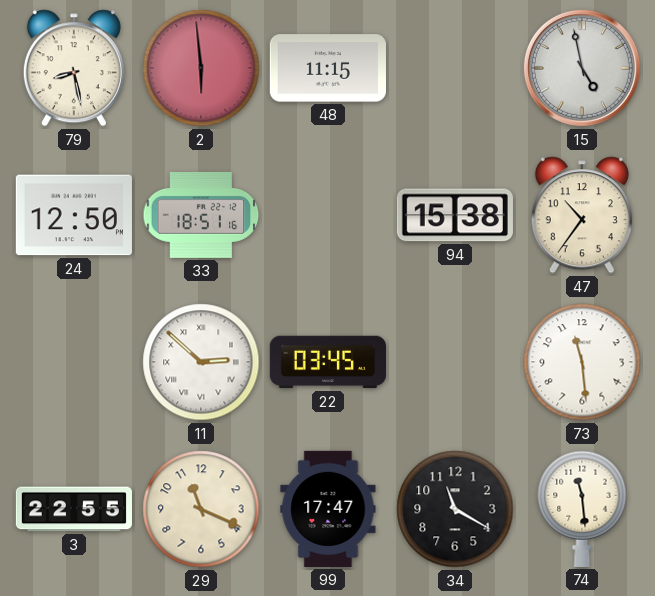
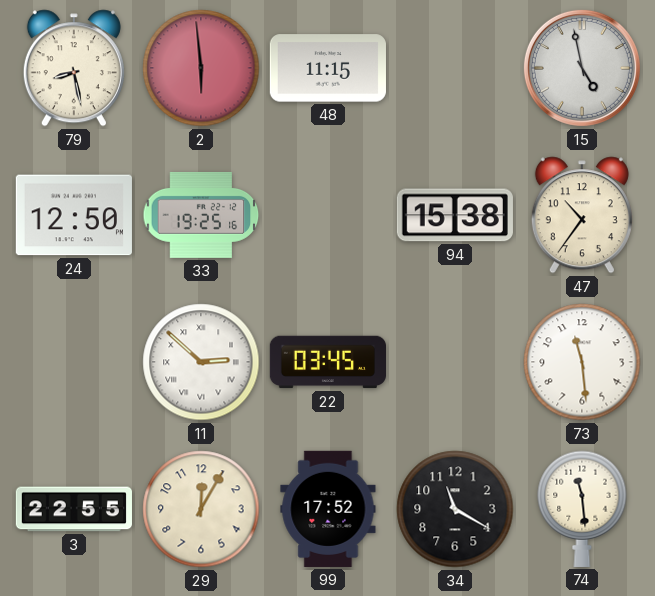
33: 18:51 -> 19:25
29: 11:19 -> 12:05
99: 17:47 -> 17:52
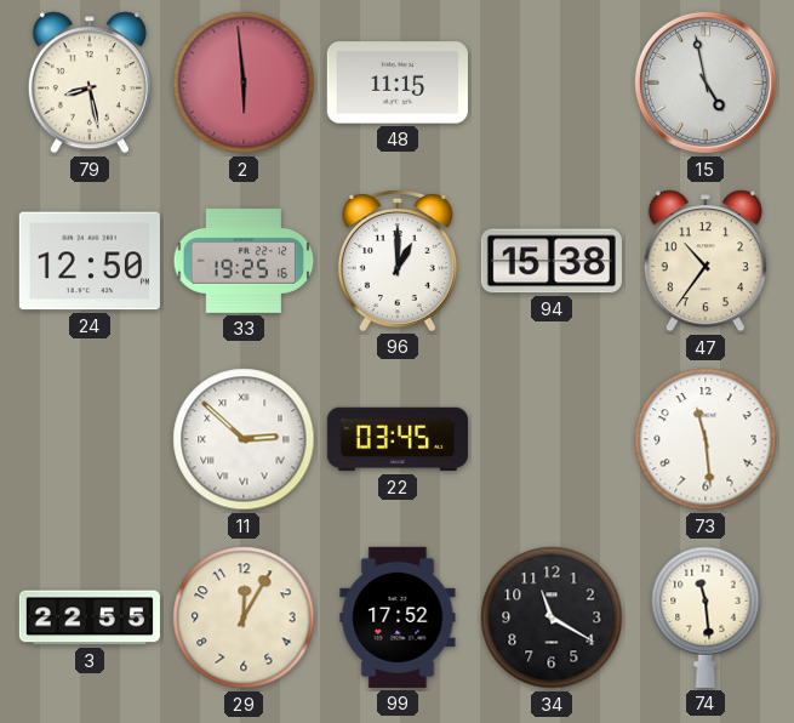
96: none -> 1:00
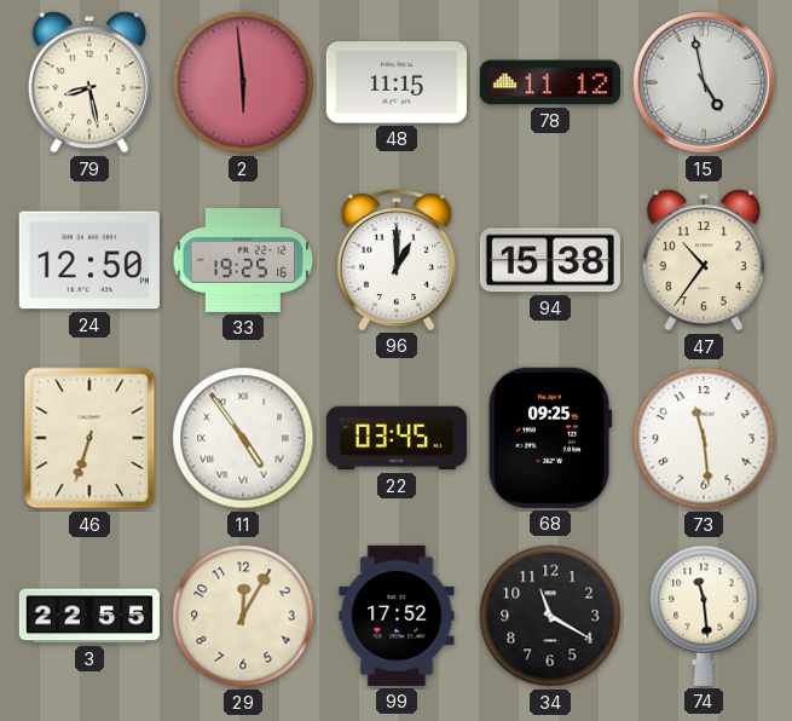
78: none -> 11:12
46: none -> 6:33
11: 2:52 -> 4:54
68: none -> 09:25
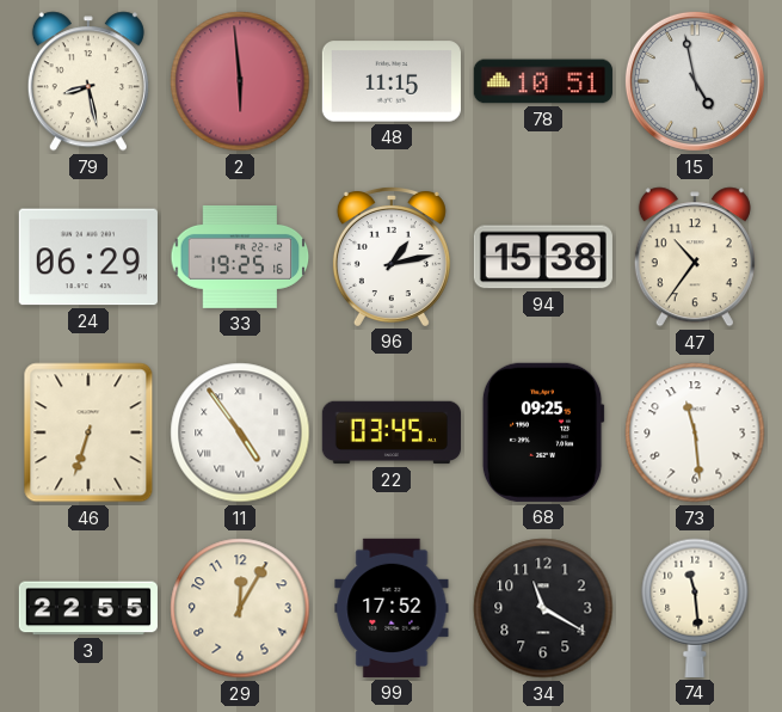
78: 11:12 -> 10:51
24: 12:50 -> 06:29
96: 1:00 -> 1:13
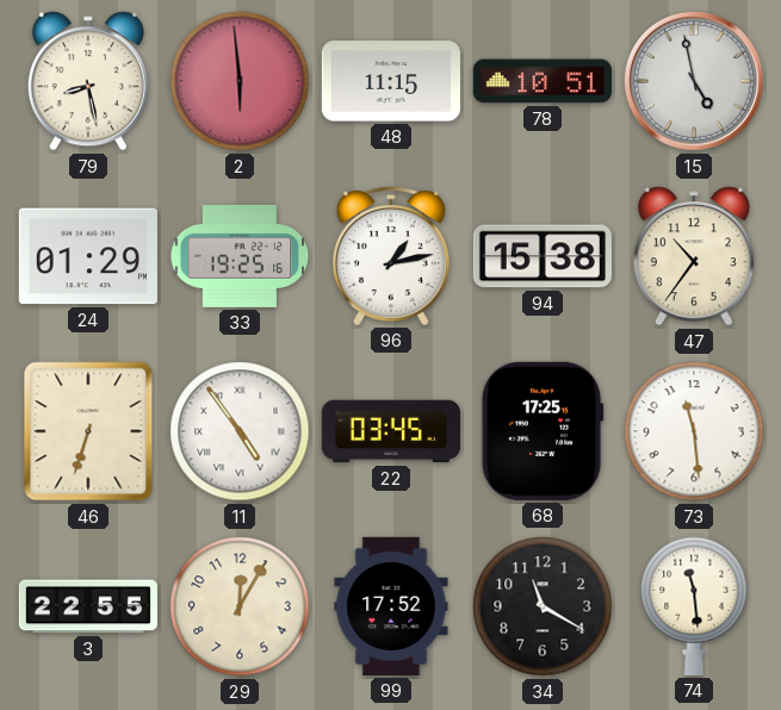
24: 06:29 -> 01:29
68: 09:25 -> 17:25
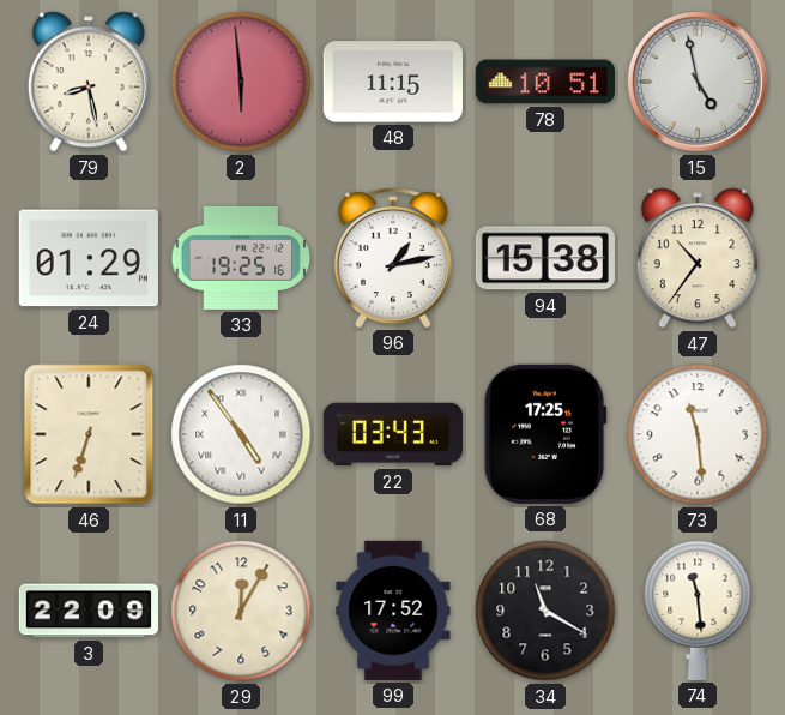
22: 03:45 -> 03:43
3: 22:55 -> 22:09
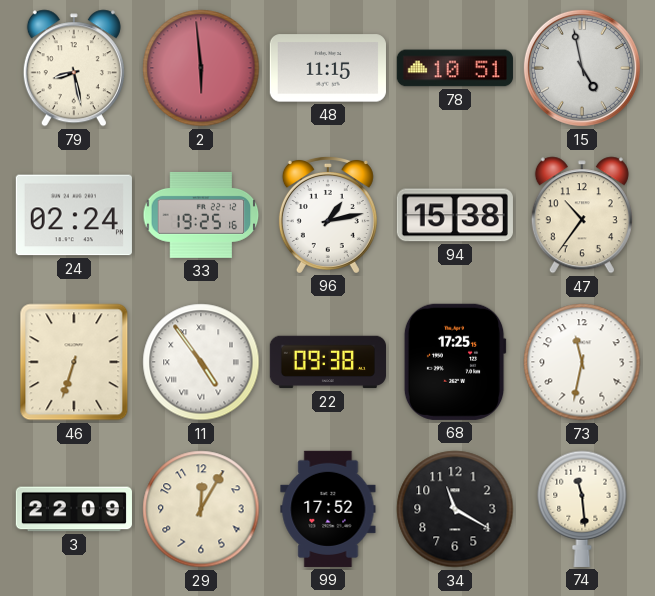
24: 01:29 -> 02:24
22: 03:43 -> 09:38
73: 11:29 -> 11:32
